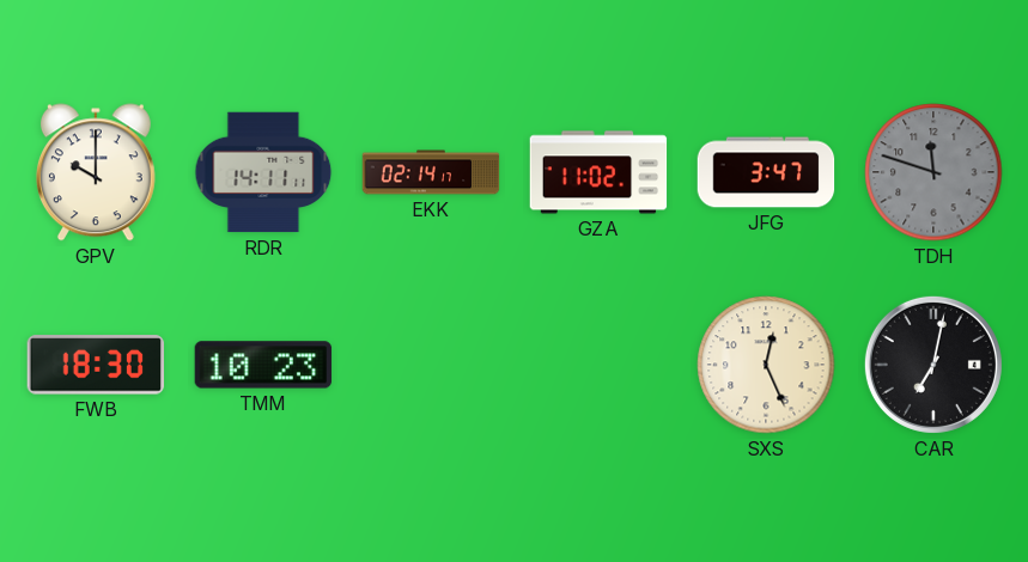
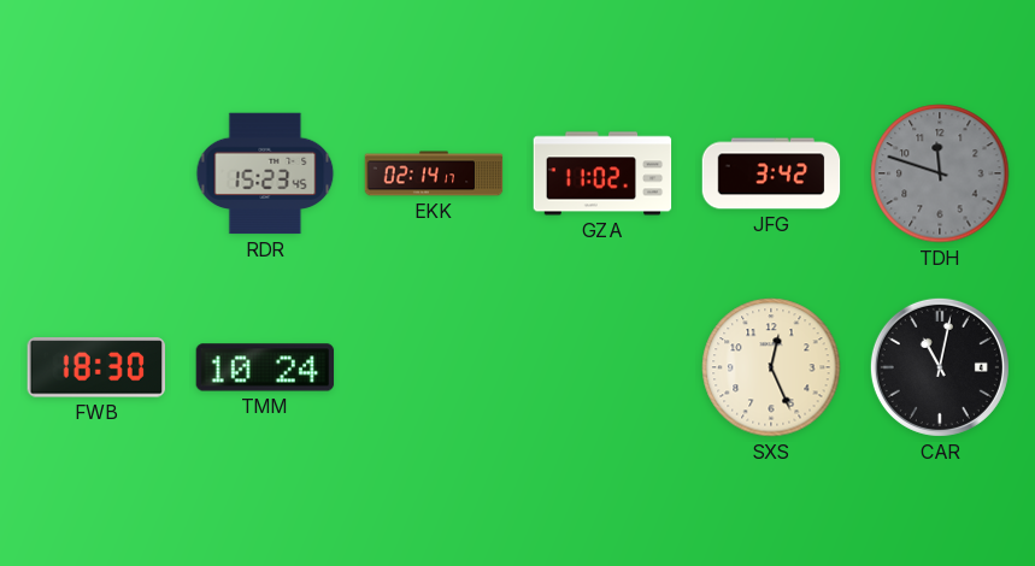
GPV: 10:00 -> none
RDR: 14:11 -> 15:23
JFG: 3:47 -> 3:42
TMM: 10:23 -> 10:24
CAR: 7:02 -> 11:02
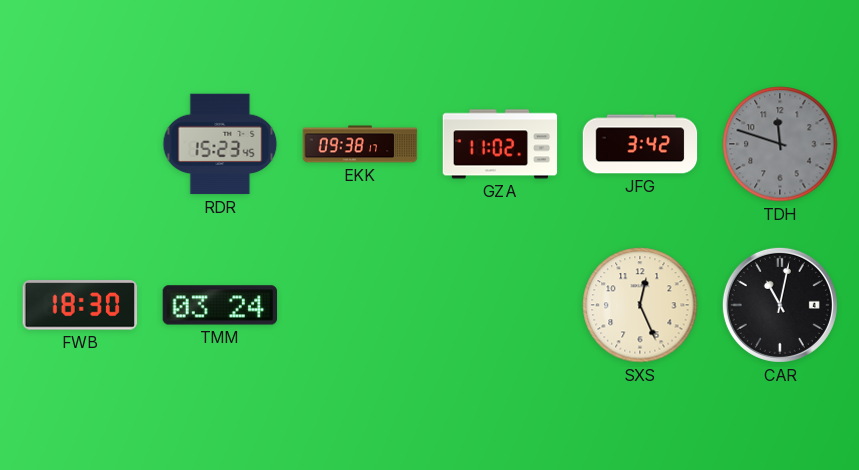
EKK: 02:14 -> 09:38
TMM: 10:24 -> 03:24
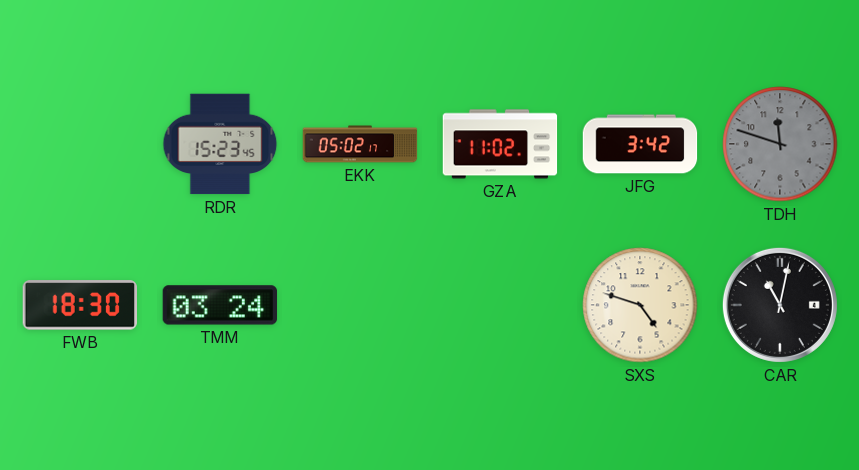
EKK: 09:38 -> 05:02
SXS: 12:26 -> 4:48
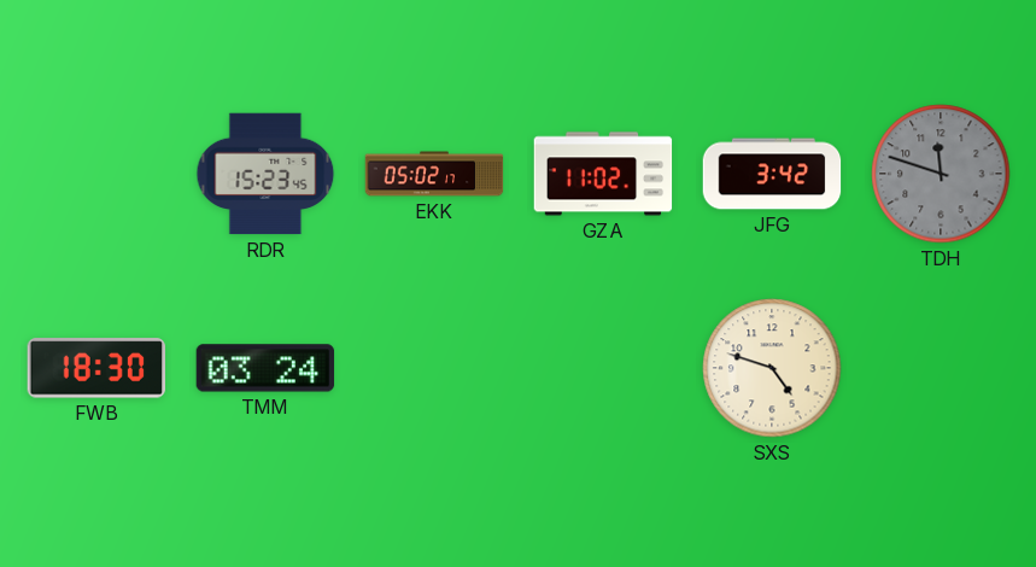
CAR: 11:02 -> none
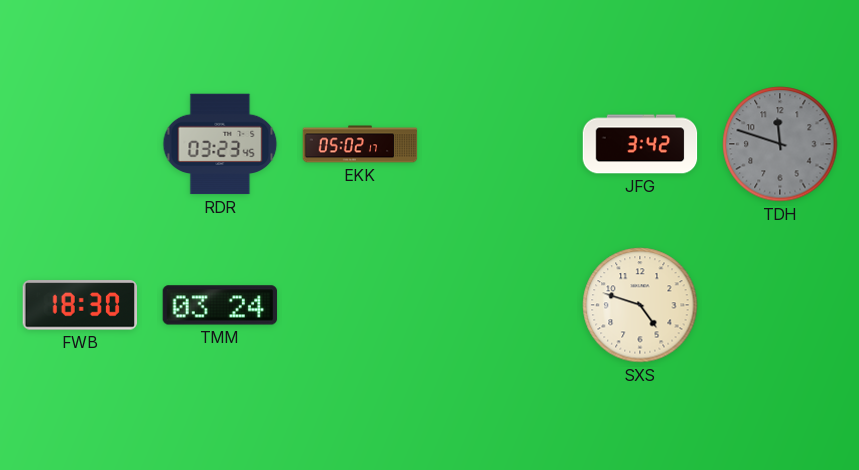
RDR: 15:23 -> 03:23
GZA: 11:02 -> none
